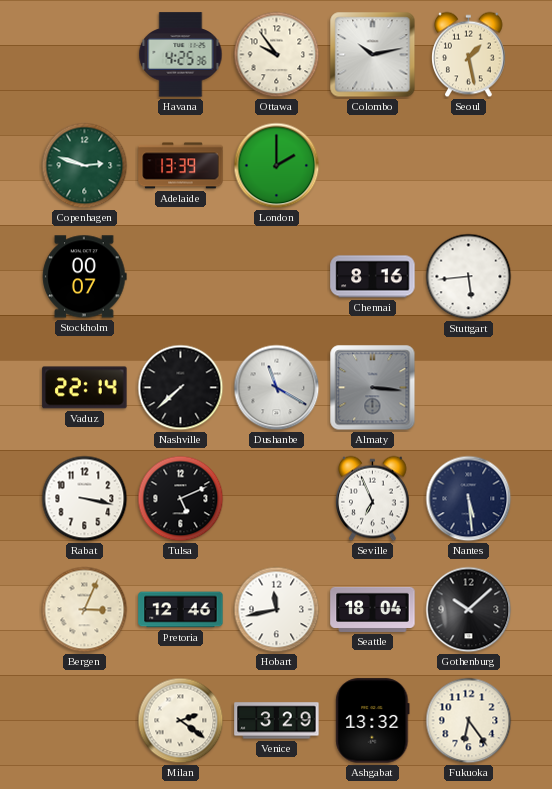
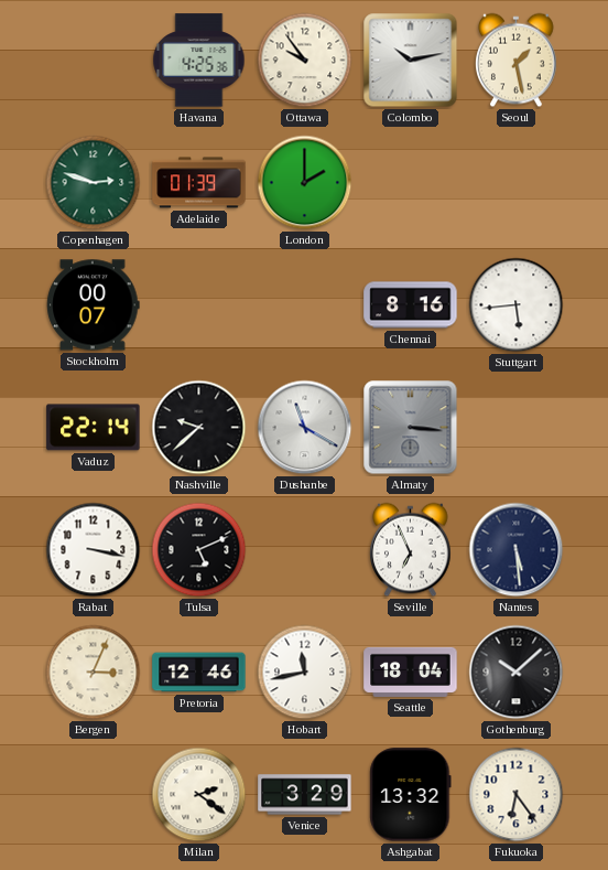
Adelaide: 13:39 -> 01:39
Nashville: 7:38 -> 9:38
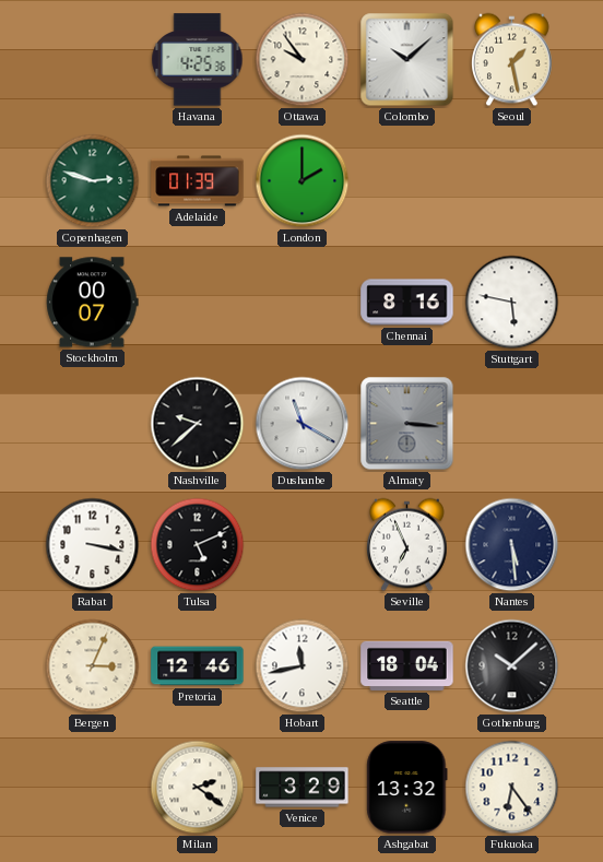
Colombo: 10:13 -> 10:08
Stuttgart: 5:44 -> 5:47
Vaduz: 22:14 -> none
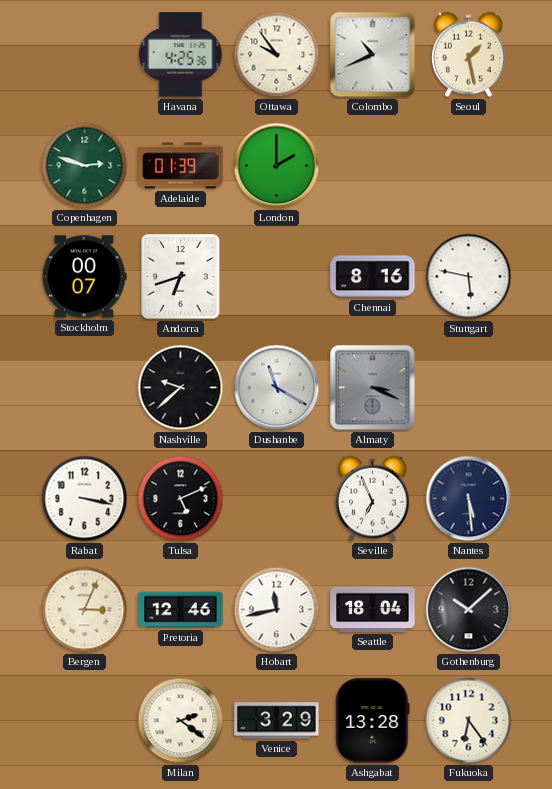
Colombo: 10:08 -> 10:41
Andorra: none -> 6:42
Almaty: 3:16 -> 3:19
Ashgabat: 13:32 -> 13:28
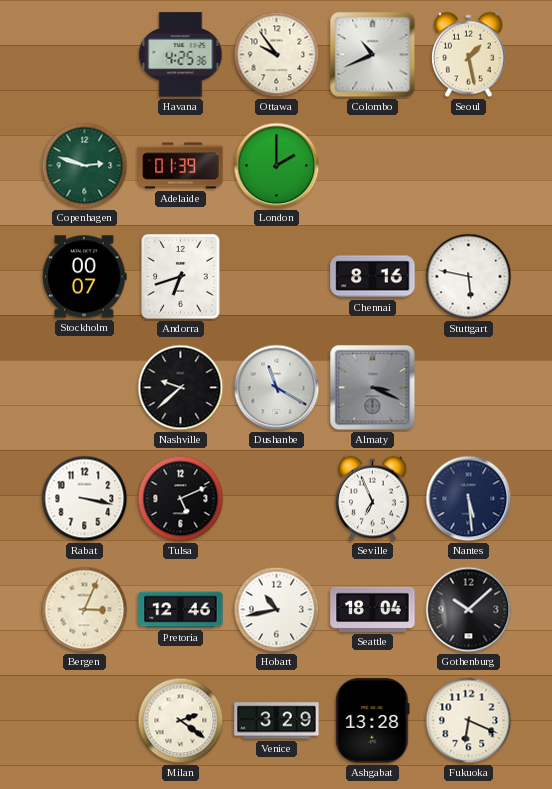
Hobart: 11:43 -> 10:43
Fukuoka: 6:24 -> 6:19
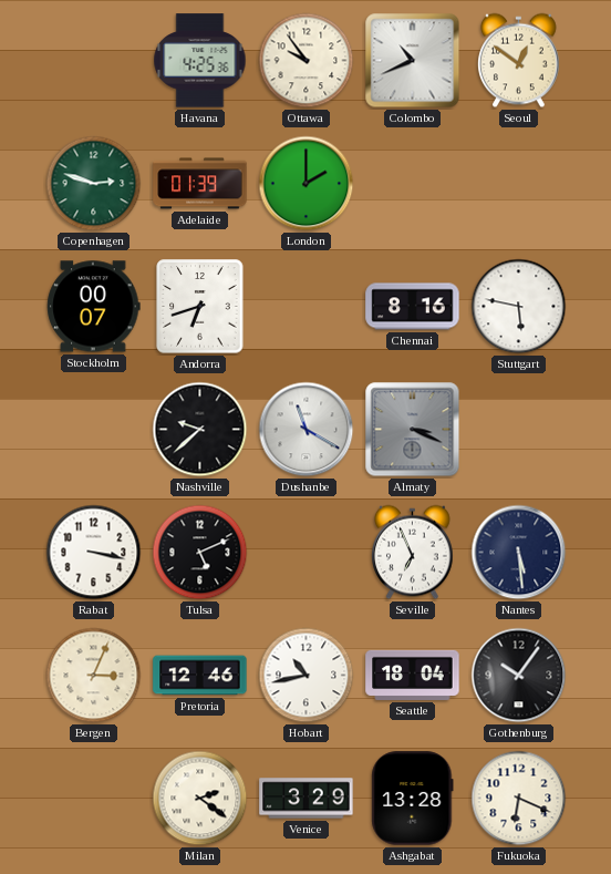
Seoul: 1:28 -> 12:51
Gothenburg: 10:08 -> 10:06
